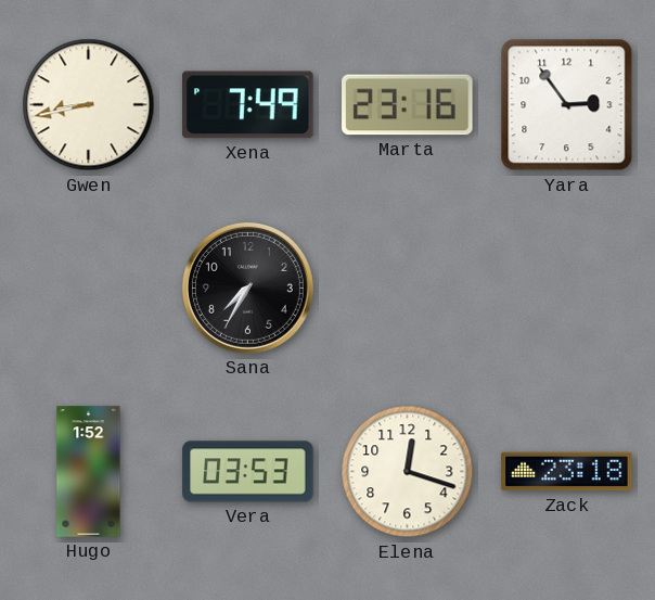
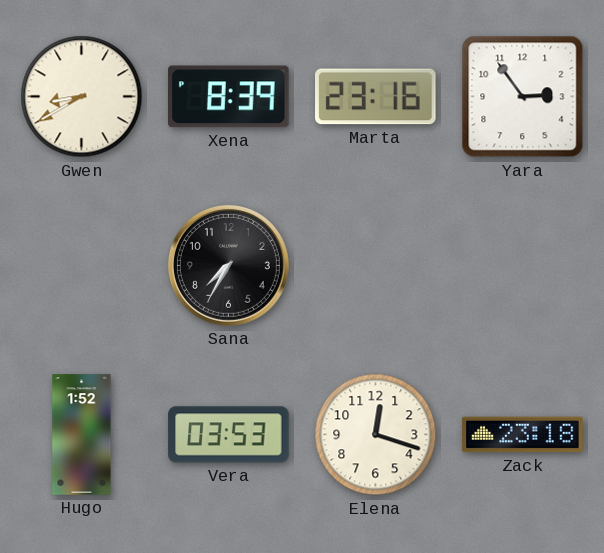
Gwen: 8:43 -> 8:40
Xena: 7:49 -> 8:39
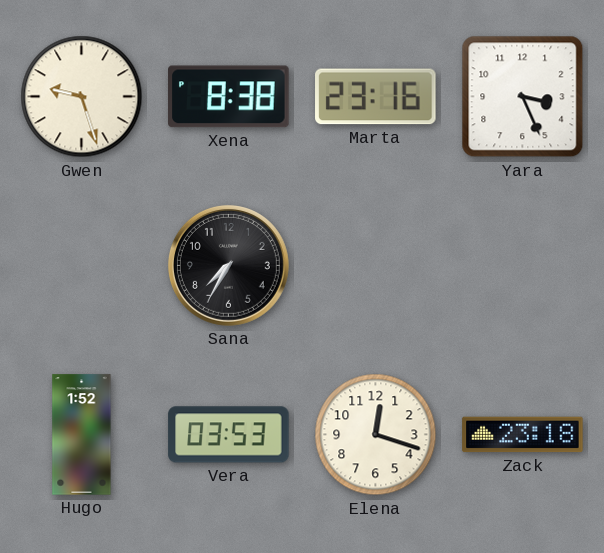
Gwen: 8:40 -> 9:27
Xena: 8:39 -> 8:38
Yara: 2:54 -> 3:26
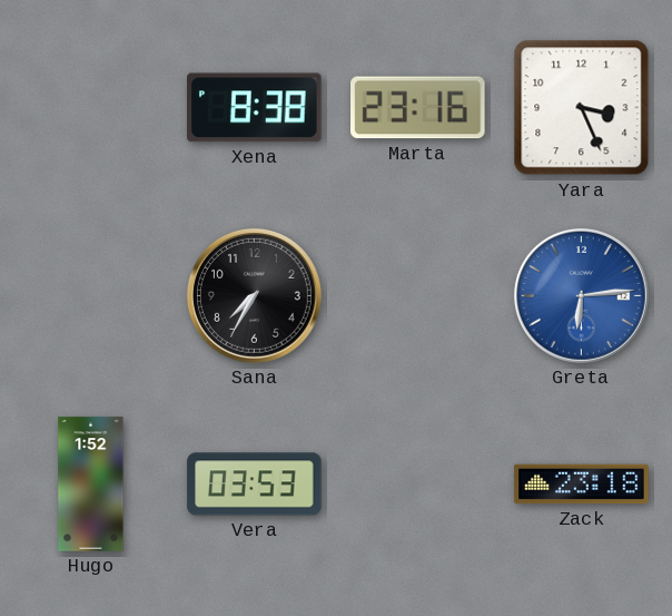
Gwen: 9:27 -> none
Greta: none -> 6:14
Elena: 12:18 -> none
